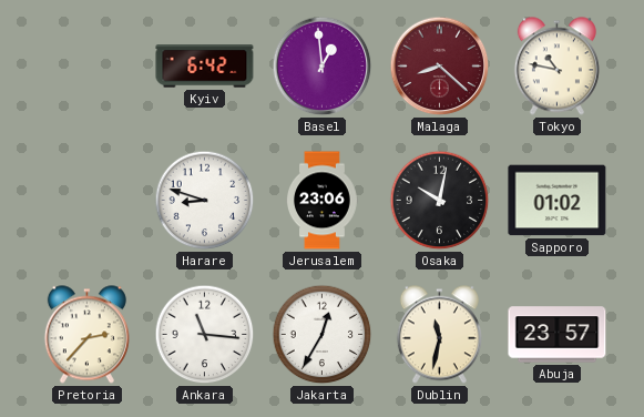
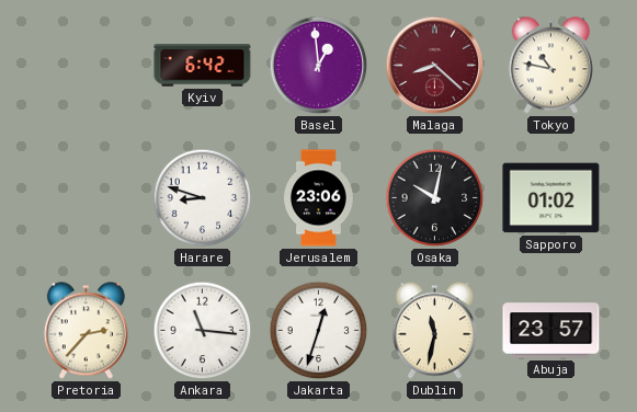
Jakarta: 12:35 -> 12:33
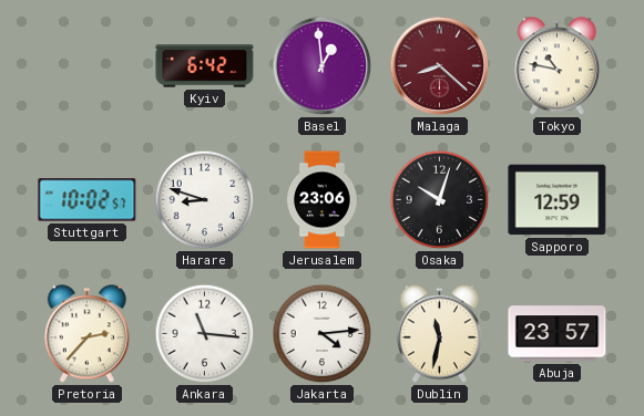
Stuttgart: none -> 10:02
Osaka: 10:02 -> 10:03
Sapporo: 01:02 -> 12:59
Jakarta: 12:33 -> 4:14
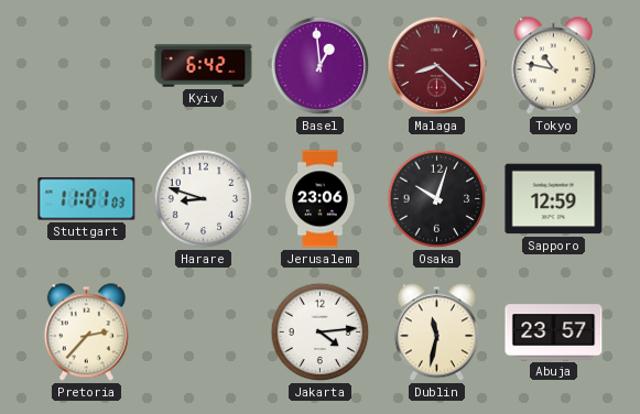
Stuttgart: 10:02 -> 11:01
Ankara: 11:16 -> none
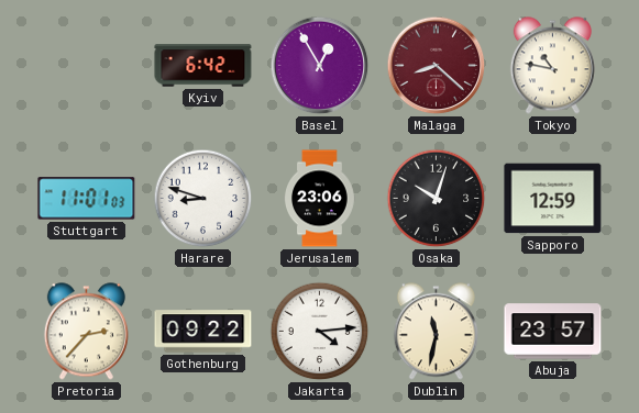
Basel: 12:59 -> 12:55
Gothenburg: none -> 09:22
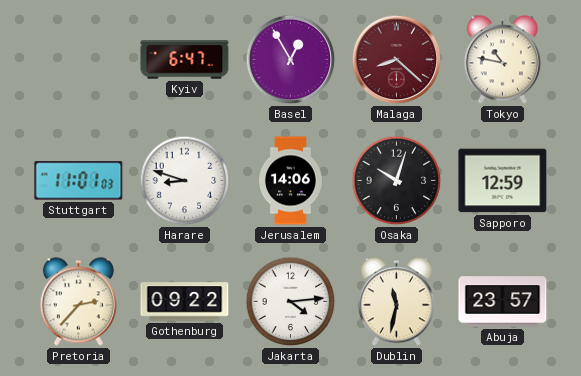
Kyiv: 6:42 -> 6:47
Jerusalem: 23:06 -> 14:06
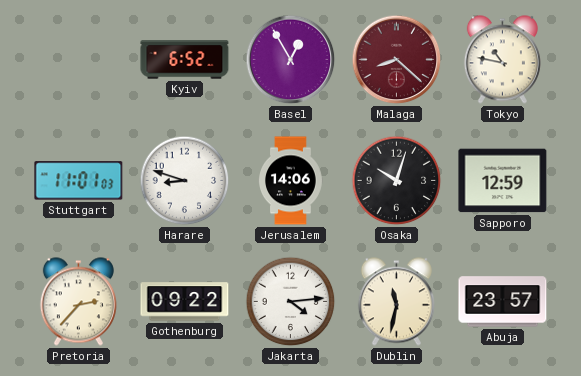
Kyiv: 6:47 -> 6:52
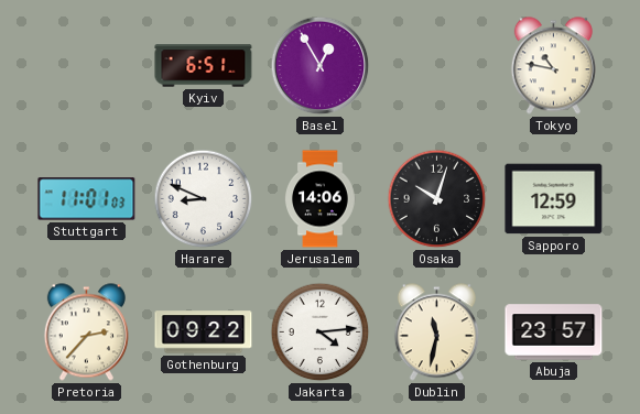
Kyiv: 6:52 -> 6:51
Malaga: 8:22 -> none
Harare: 8:48 -> 8:49
